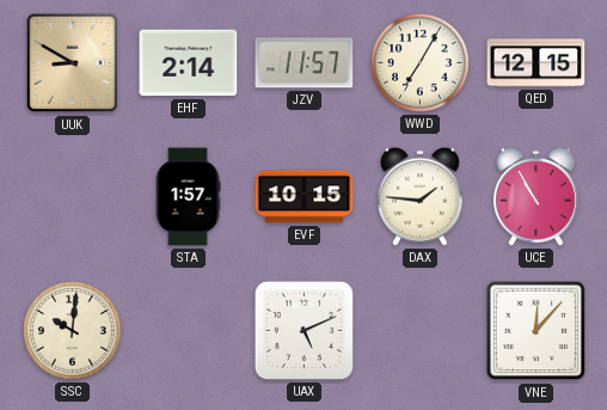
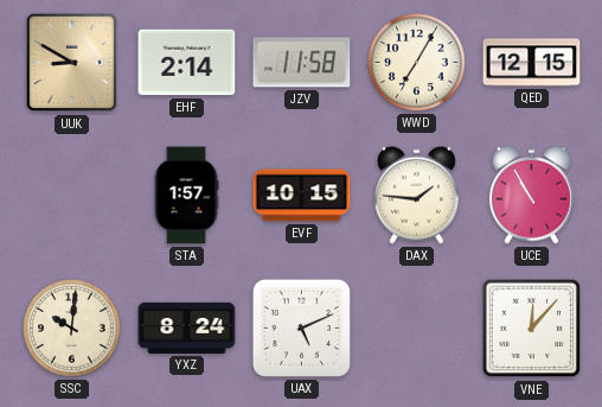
JZV: 11:57 -> 11:58
YXZ: none -> 8:24
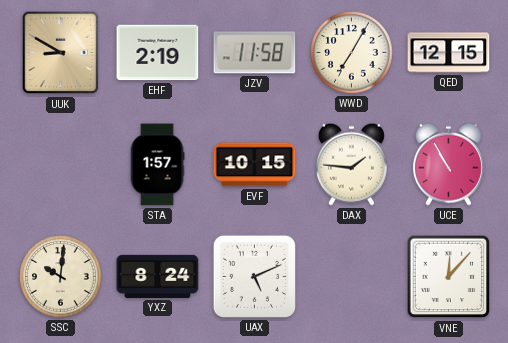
EHF: 2:14 -> 2:19
